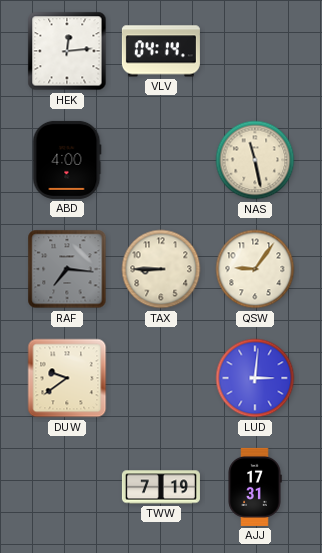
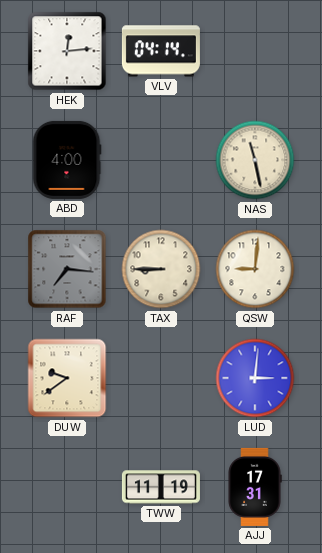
QSW: 9:06 -> 9:01
TWW: 7:19 -> 11:19
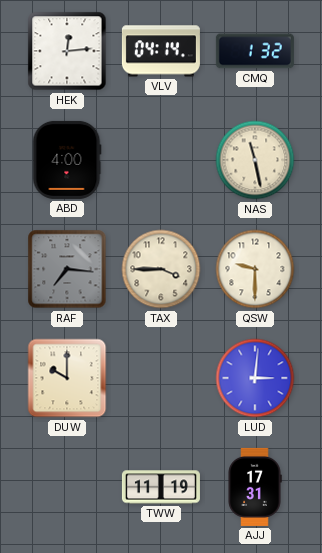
CMQ: none -> 1:32
TAX: 8:45 -> 3:45
QSW: 9:01 -> 9:30
DUW: 9:39 -> 10:00
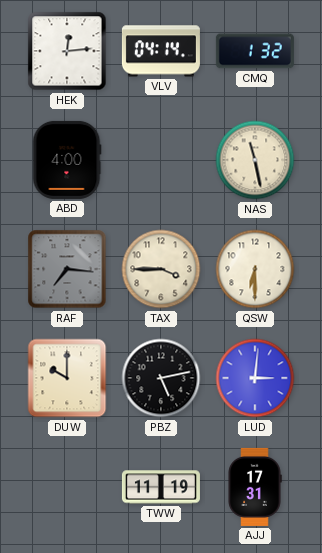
QSW: 9:30 -> 6:30
PBZ: none -> 5:13
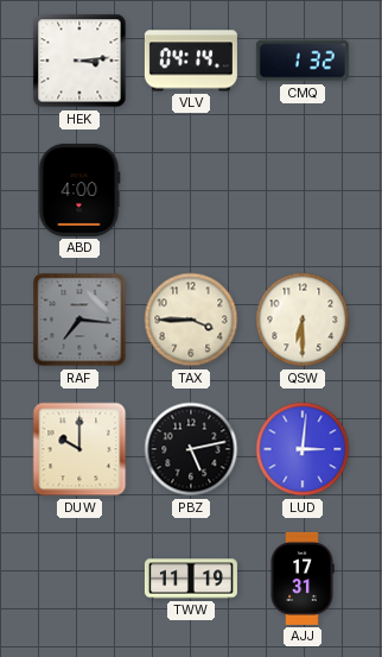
HEK: 12:14 -> 3:14
NAS: 11:28 -> none
